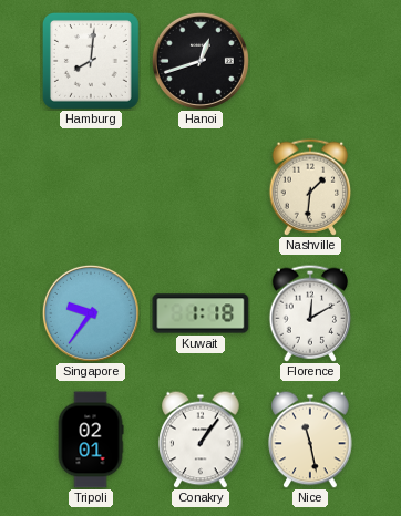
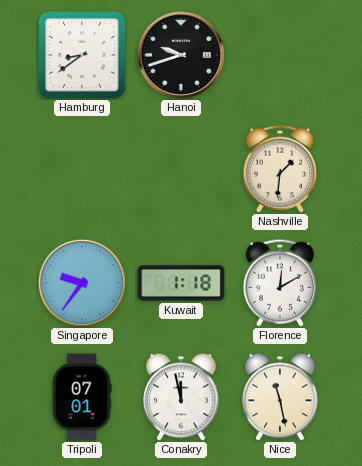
Hamburg: 8:01 -> 8:39
Hanoi: 12:42 -> 9:42
Tripoli: 02:01 -> 07:01
Conakry: 1:06 -> 11:58
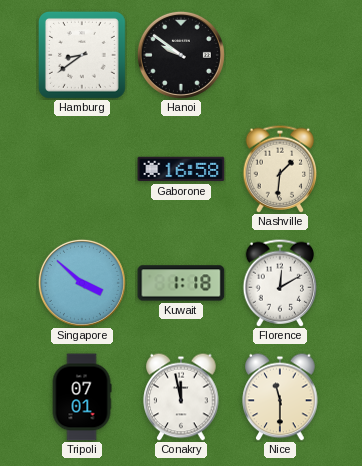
Hanoi: 9:42 -> 9:51
Gaborone: none -> 16:58
Singapore: 9:36 -> 3:52
Nice: 11:28 -> 11:30
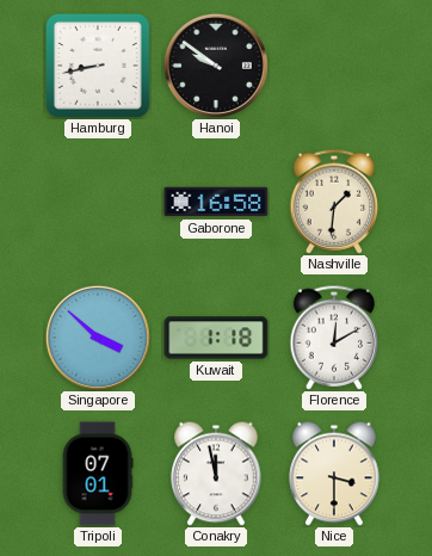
Hamburg: 8:39 -> 8:43
Nice: 11:30 -> 3:30
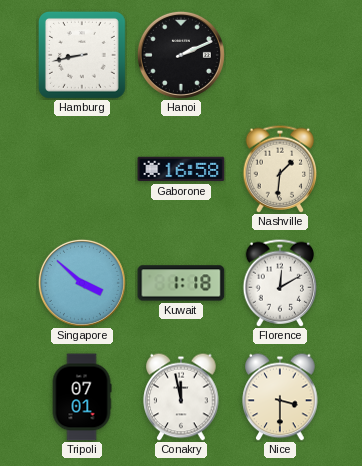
Hanoi: 9:51 -> 2:11
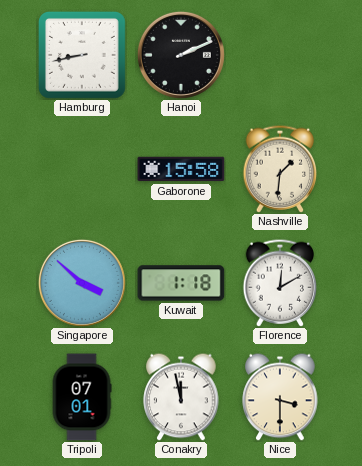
Gaborone: 16:58 -> 15:58
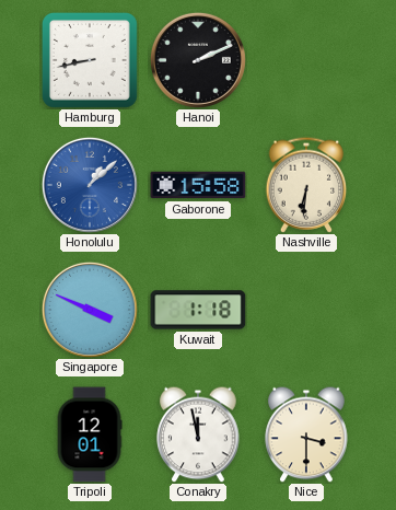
Honolulu: none -> 1:08
Nashville: 1:31 -> 6:31
Singapore: 3:52 -> 3:49
Florence: 12:10 -> none
Tripoli: 07:01 -> 12:01
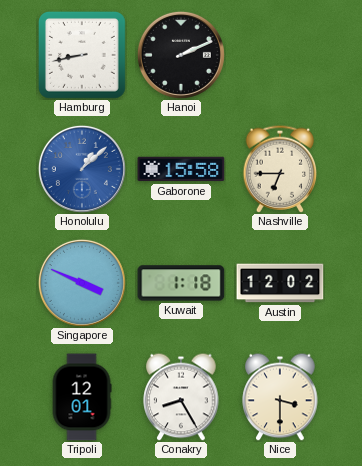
Nashville: 6:31 -> 6:45
Austin: none -> 12:02
Conakry: 11:58 -> 8:25
